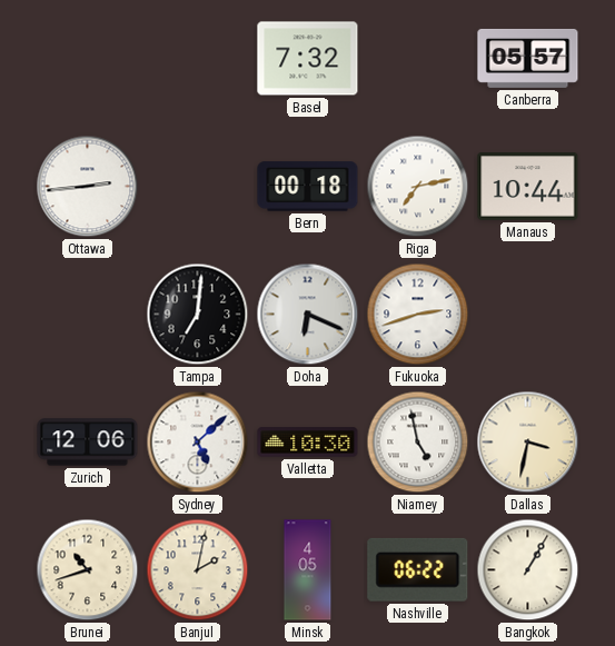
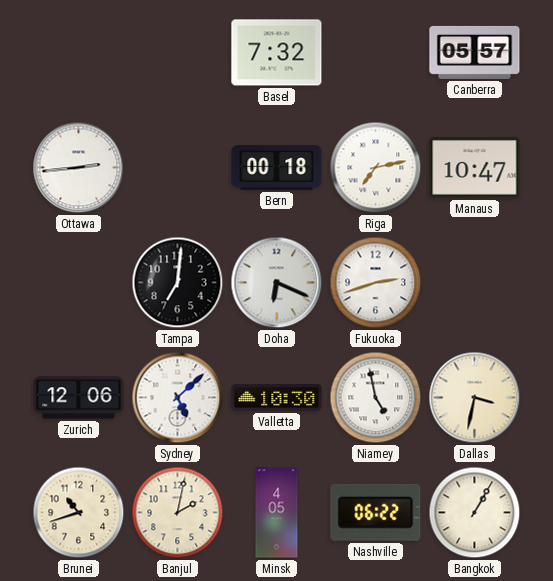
Manaus: 10:44 -> 10:47
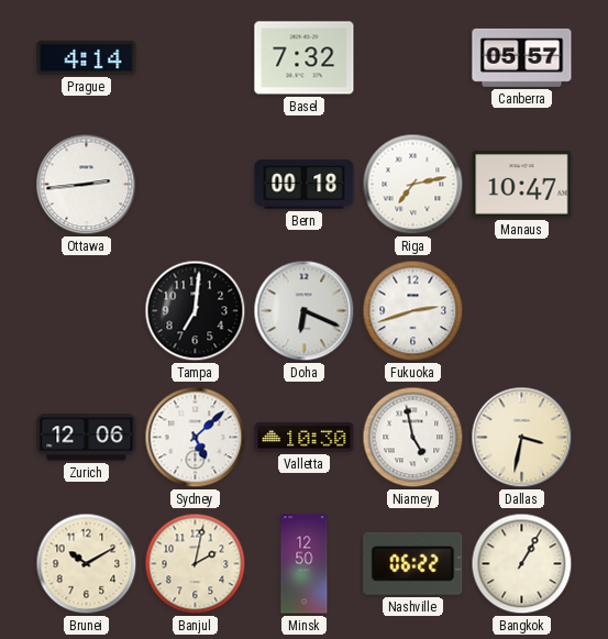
Prague: none -> 4:14
Brunei: 10:42 -> 10:10
Minsk: 4:05 -> 12:50
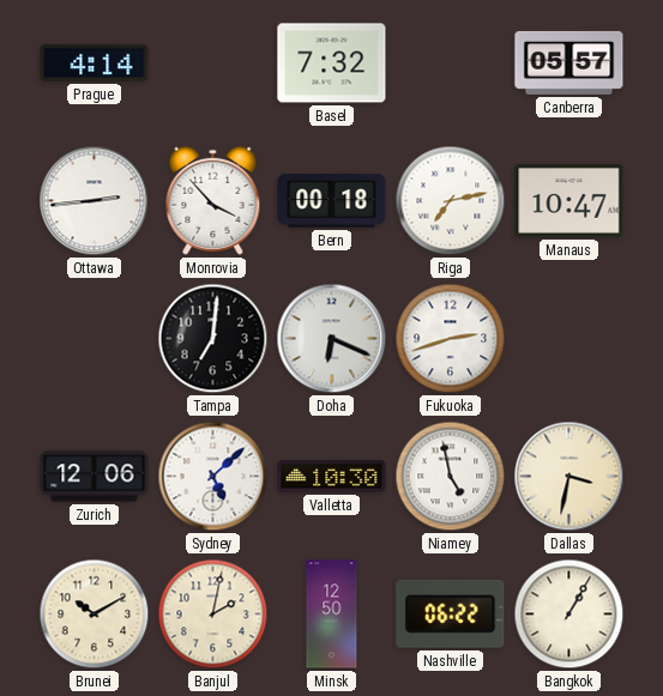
Monrovia: none -> 3:53
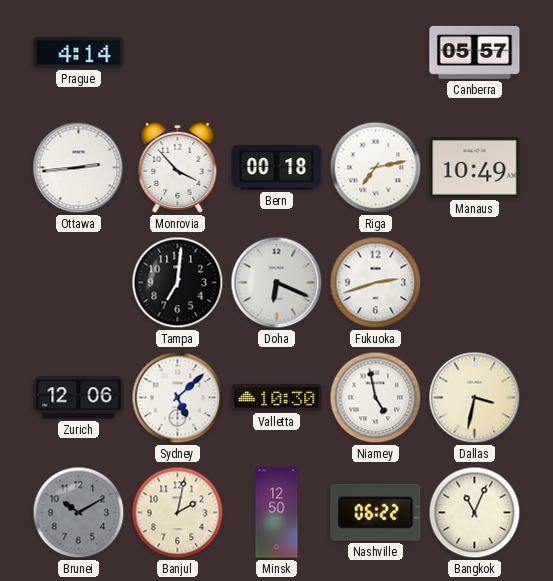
Basel: 7:32 -> none
Manaus: 10:47 -> 10:49
Brunei dial: cream -> grey
Bangkok: 1:05 -> 11:04
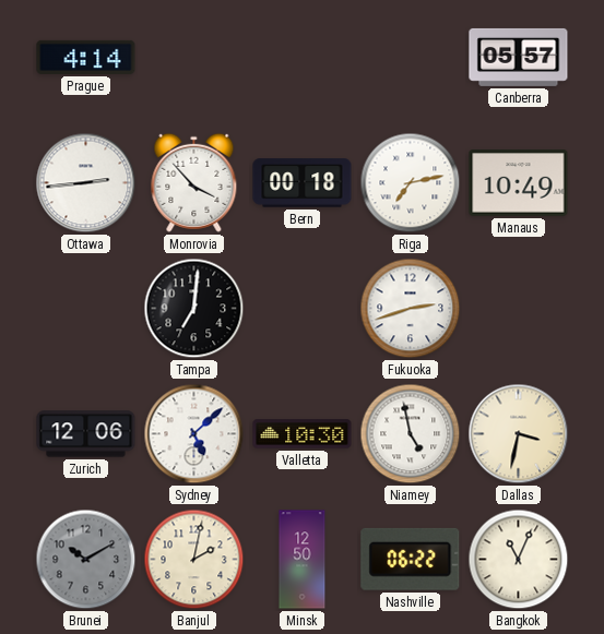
Doha: 6:19 -> none
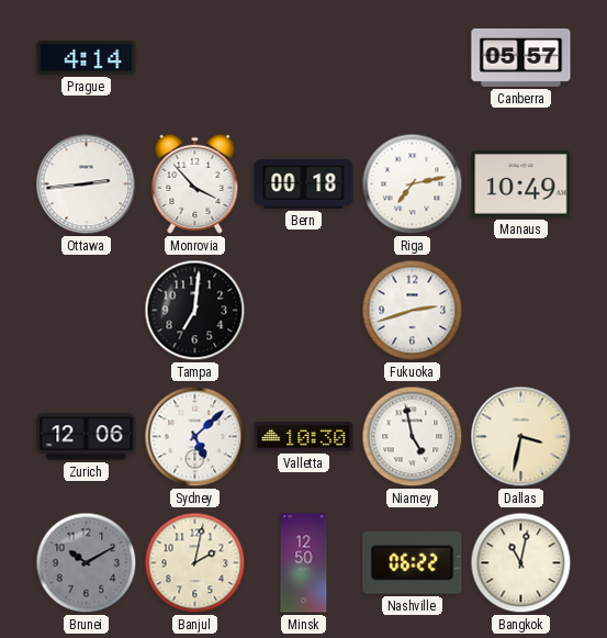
Bangkok: 11:04 -> 11:02
